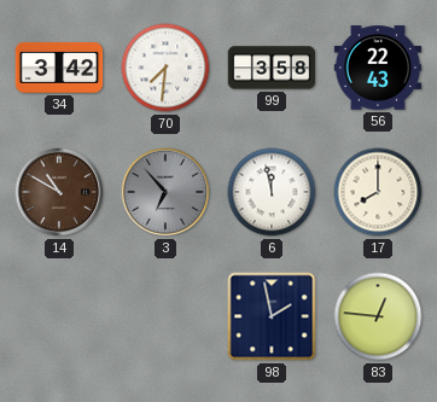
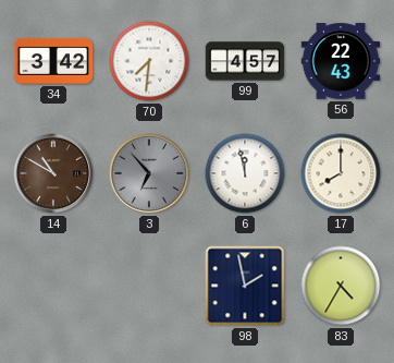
99: 3:58 -> 4:57
83: 12:46 -> 4:35
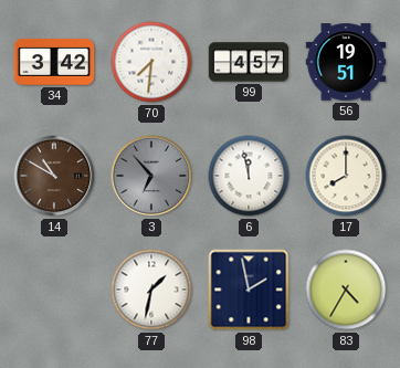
56: 22:43 -> 19:51
77: none -> 1:32
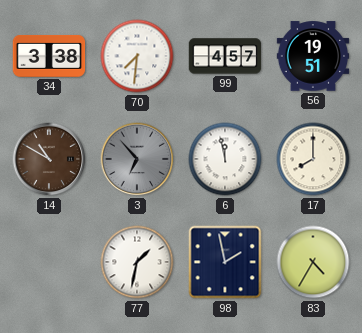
34: 3:42 -> 3:38
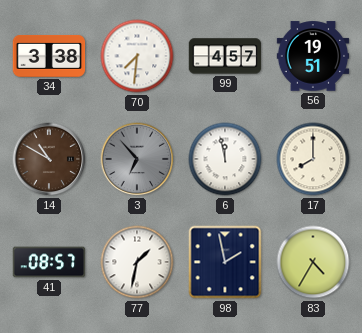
41: none -> 08:57
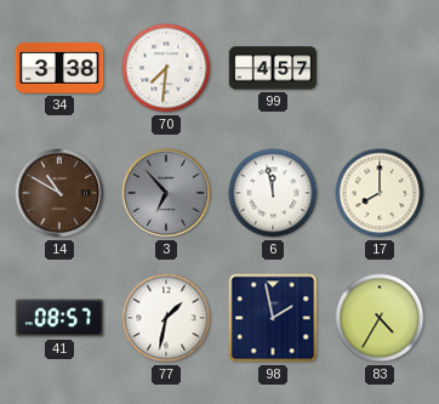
56: 19:51 -> none
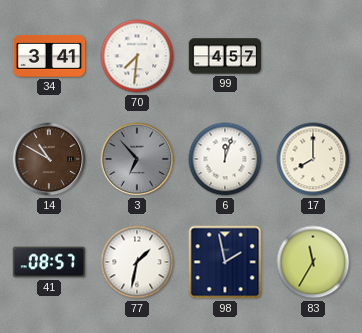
34: 3:38 -> 3:41
6: 11:58 -> 12:03
83: 4:35 -> 11:35
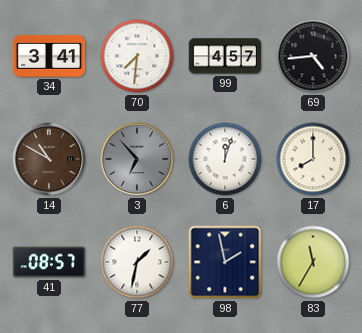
69: none -> 4:44
